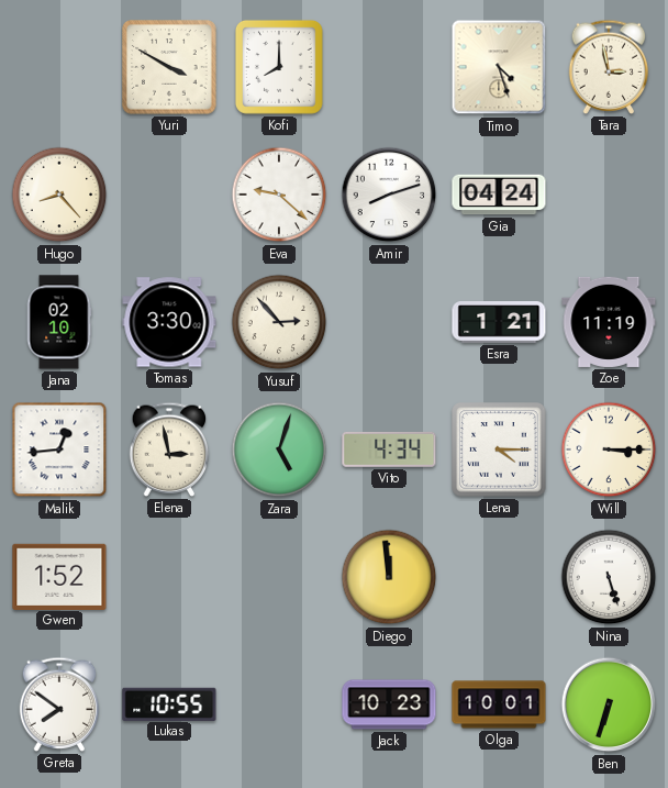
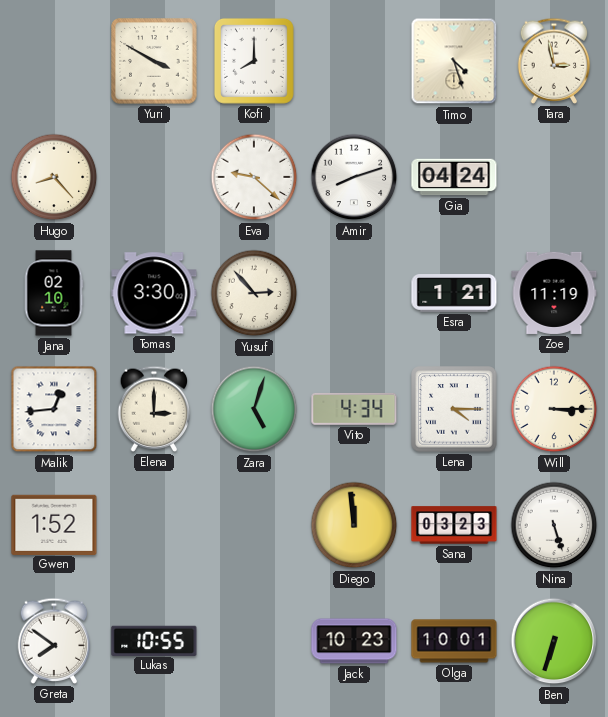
Elena: 2:58 -> 3:00
Sana: none -> 03:23
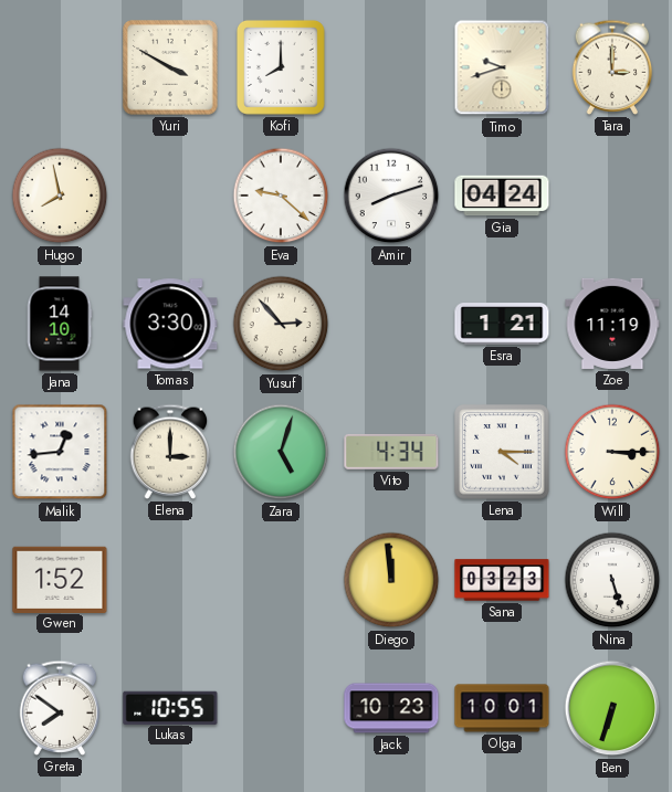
Timo: 4:27 -> 9:42
Tara: 2:58 -> 3:00
Hugo: 8:23 -> 7:58
Jana: 02:10 -> 14:10
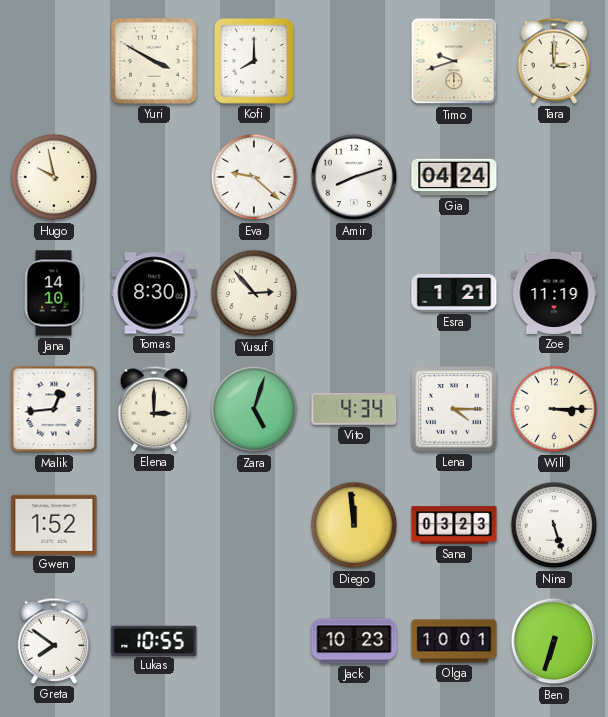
Hugo: 7:58 -> 9:58
Tomas: 3:30 -> 8:30
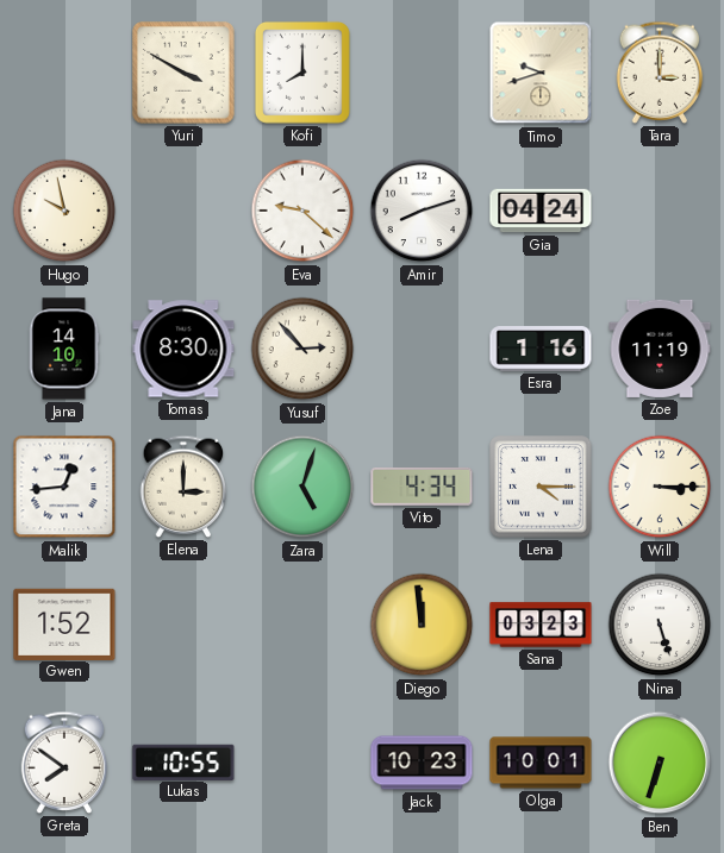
Esra: 1:21 -> 1:16
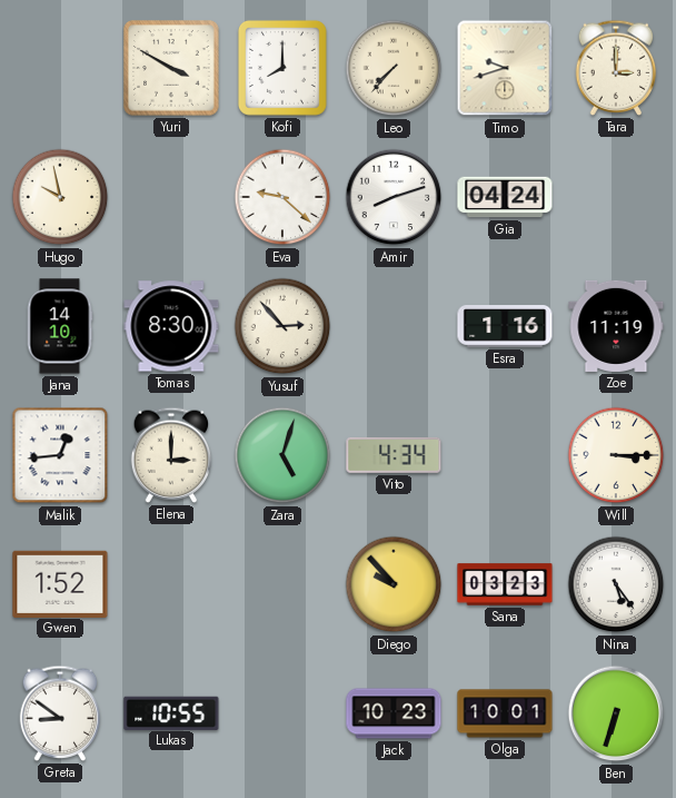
Leo: none -> 7:37
Lena: 4:15 -> none
Diego: 11:59 -> 9:53
Nina: 5:27 -> 5:24
Greta: 7:51 -> 8:51
